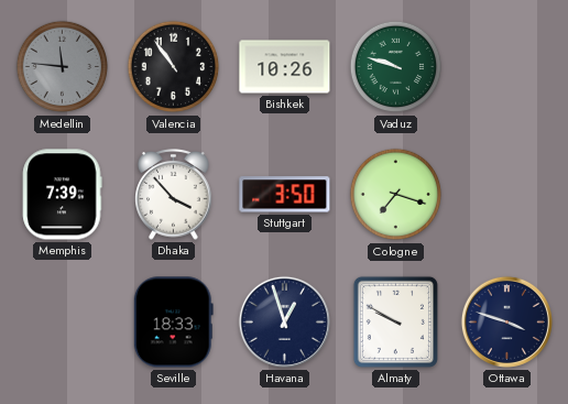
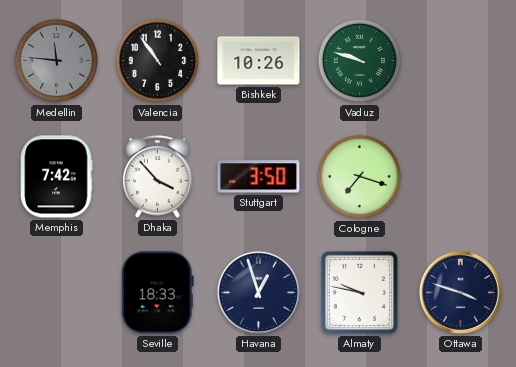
Memphis: 7:39 -> 7:42
Almaty: 9:50 -> 9:47
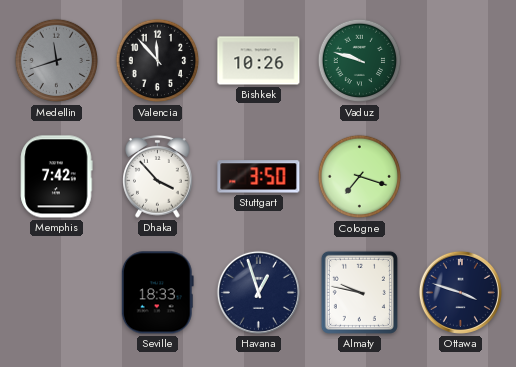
Medellin: 11:46 -> 11:42
Valencia: 10:54 -> 11:53
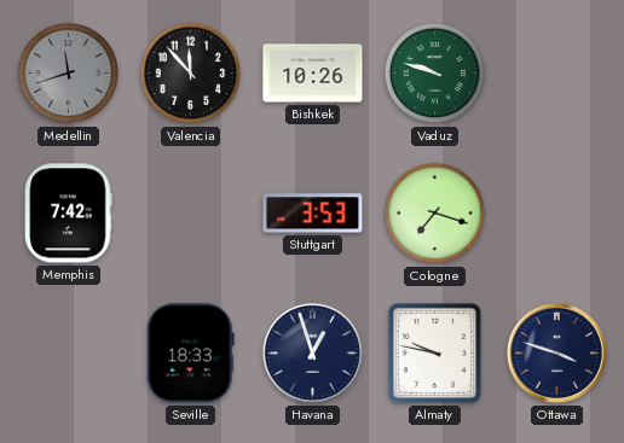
Dhaka: 3:53 -> none
Stuttgart: 3:50 -> 3:53
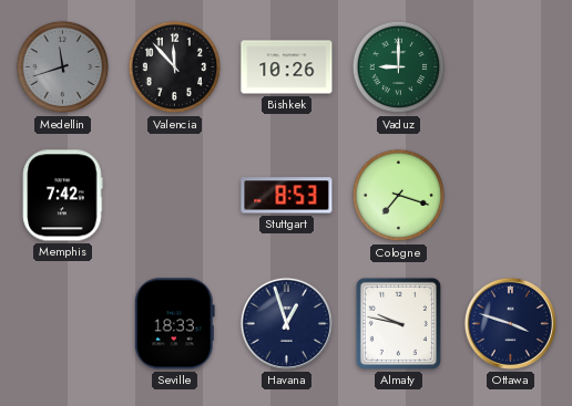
Vaduz: 9:48 -> 9:00
Stuttgart: 3:53 -> 8:53
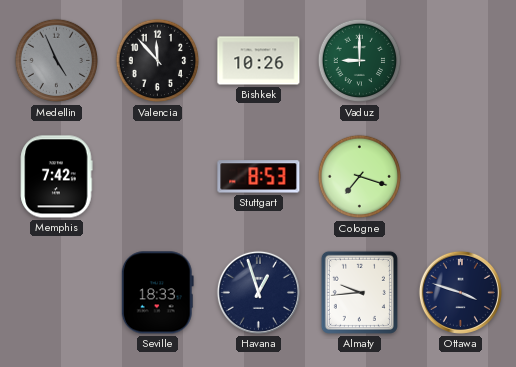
Medellin: 11:42 -> 4:56
Almaty: 9:47 -> 9:44
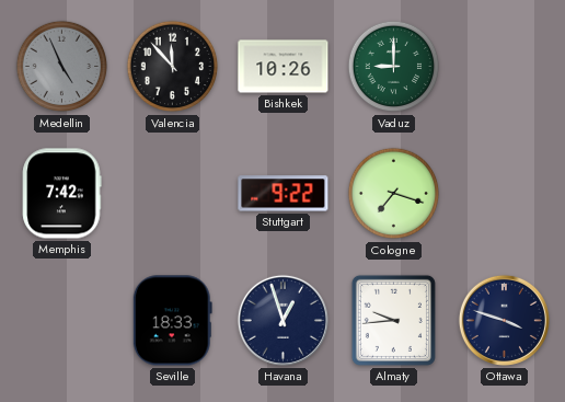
Stuttgart: 8:53 -> 9:22
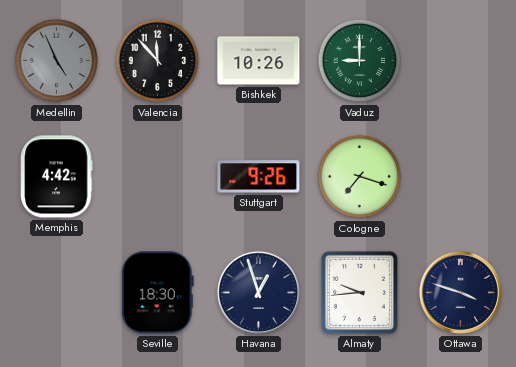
Memphis: 7:42 -> 4:42
Stuttgart: 9:22 -> 9:26
Seville: 18:33 -> 18:30
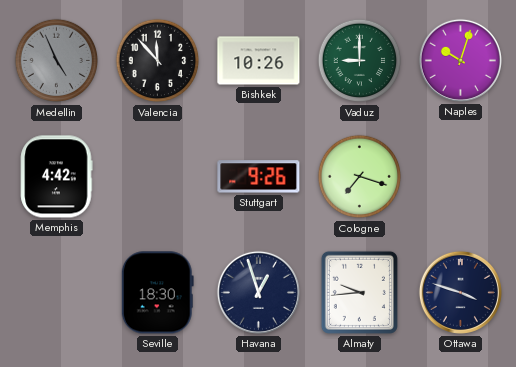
Naples: none -> 10:03
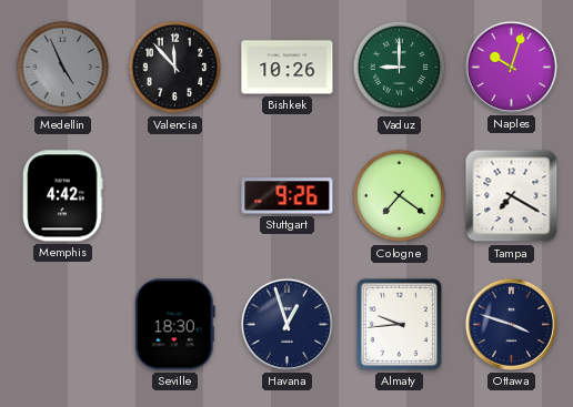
Cologne: 7:18 -> 7:21
Tampa: none -> 7:20
